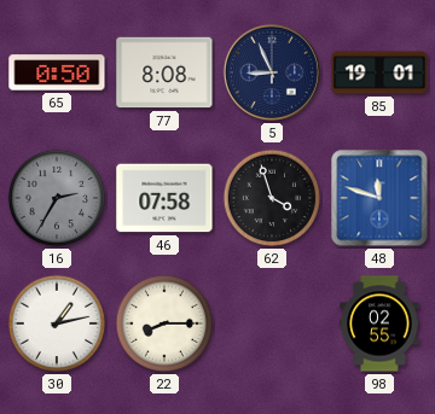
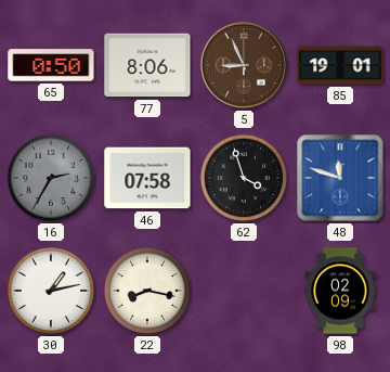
77: 8:08 -> 8:06
5 dial: navy -> brown
22: 8:15 -> 8:17
98: 02:55 -> 02:09
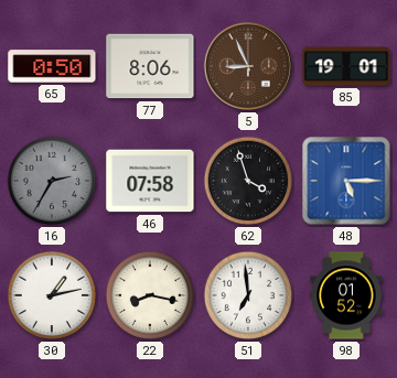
48: 11:48 -> 5:15
51: none -> 6:59
98: 02:09 -> 01:52
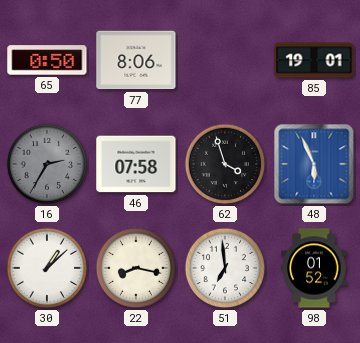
5: 8:56 -> none
48: 5:15 -> 5:56
30: 1:13 -> 1:08
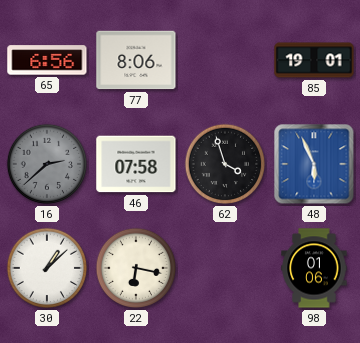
65: 0:50 -> 6:56
16: 2:35 -> 2:38
22: 8:17 -> 6:17
51: 6:59 -> none
98: 01:52 -> 01:06
